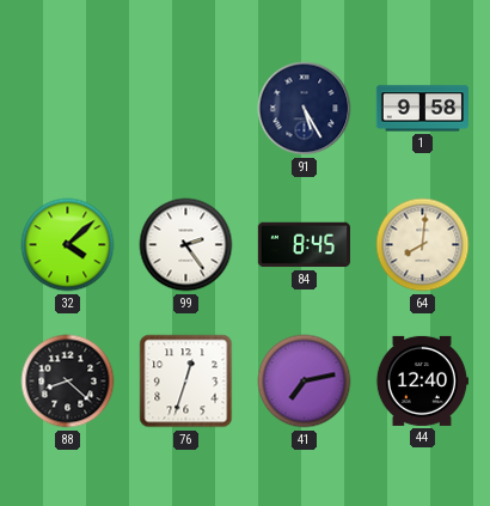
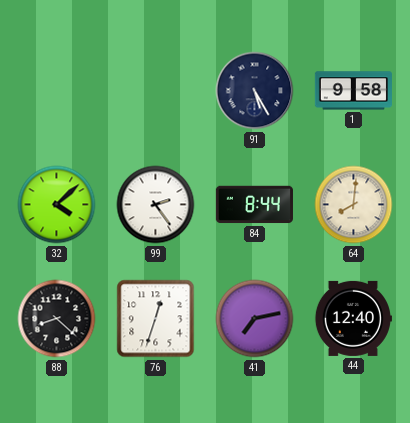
84: 8:45 -> 8:44
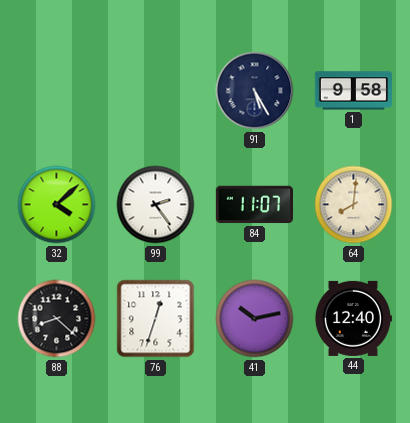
84: 8:44 -> 11:07
41: 7:13 -> 10:13
